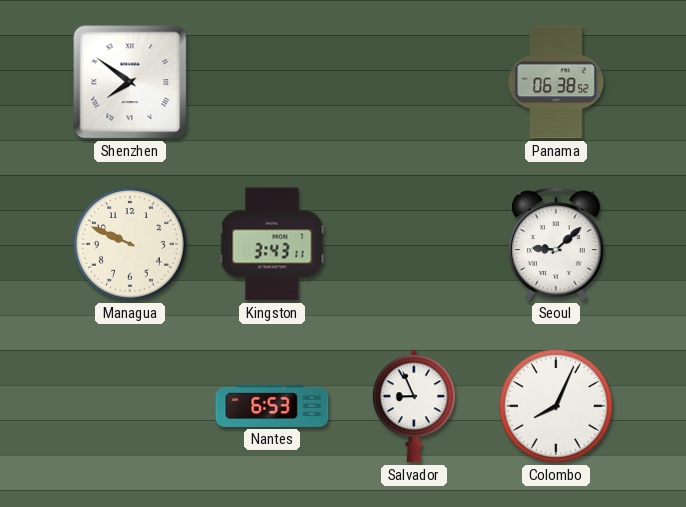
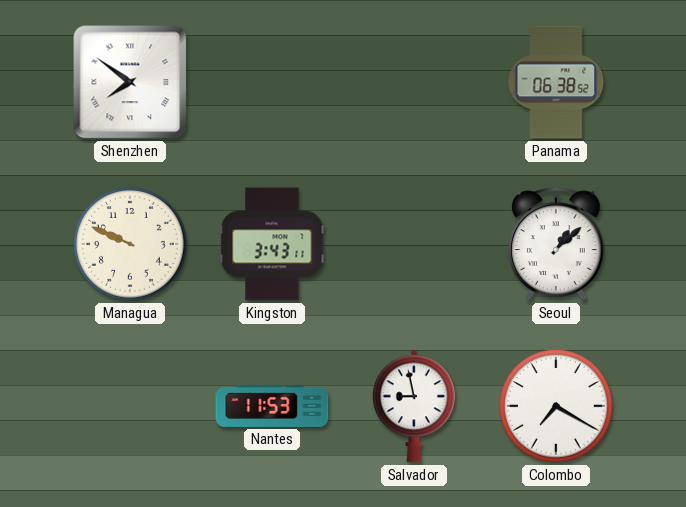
Seoul: 9:08 -> 1:08
Nantes: 6:53 -> 11:53
Salvador: 8:56 -> 8:58
Colombo: 8:04 -> 7:20
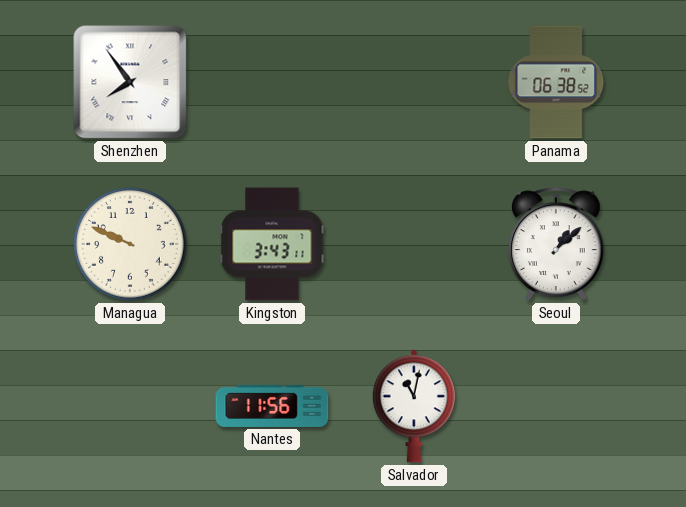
Shenzhen: 7:51 -> 7:54
Nantes: 11:53 -> 11:56
Salvador: 8:58 -> 11:02
Colombo: 7:20 -> none
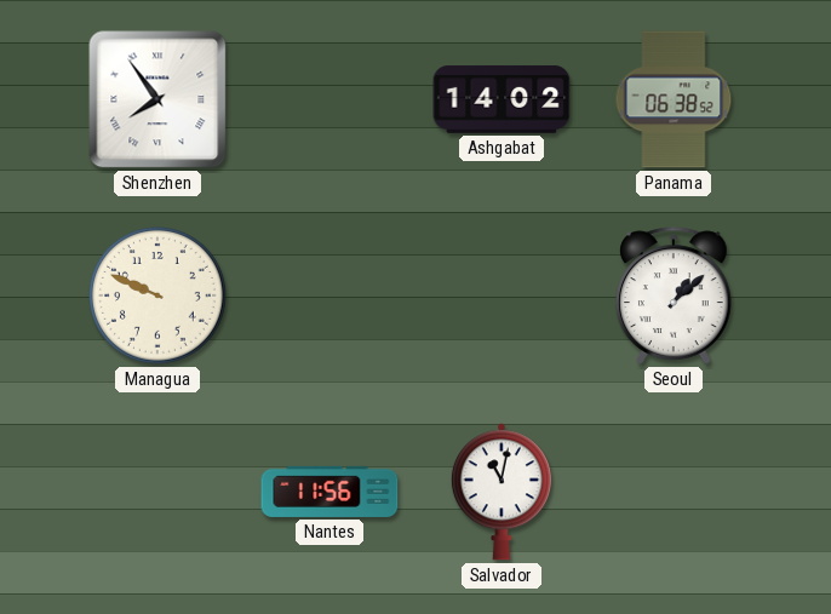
Ashgabat: none -> 14:02
Kingston: 3:43 -> none
